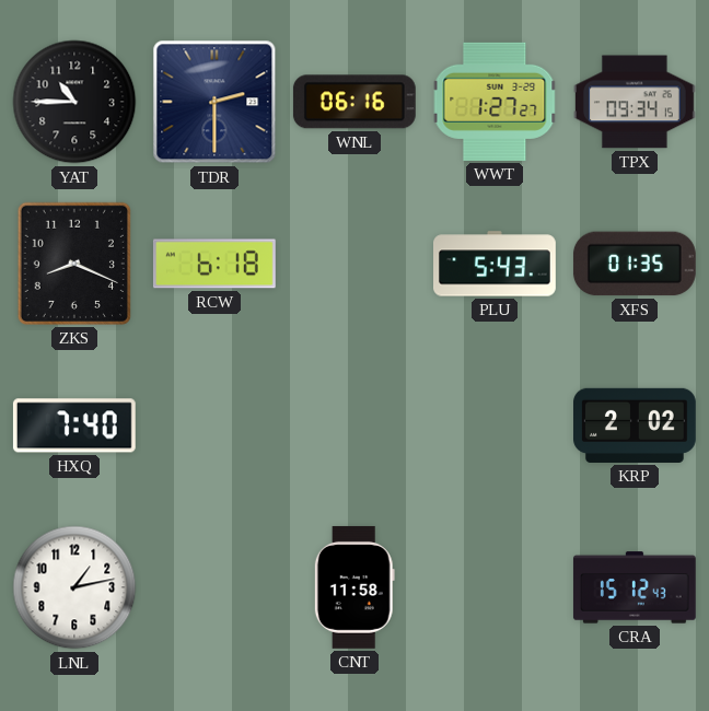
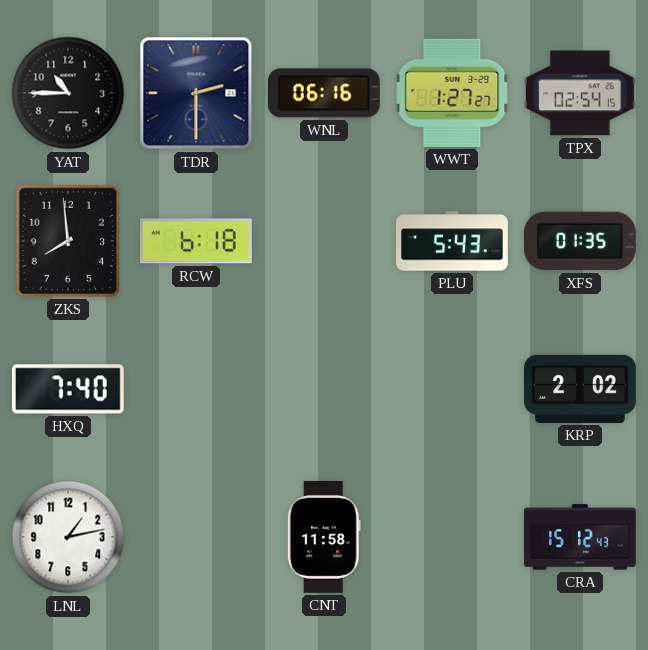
TPX: 09:34 -> 02:54
ZKS: 8:19 -> 7:59
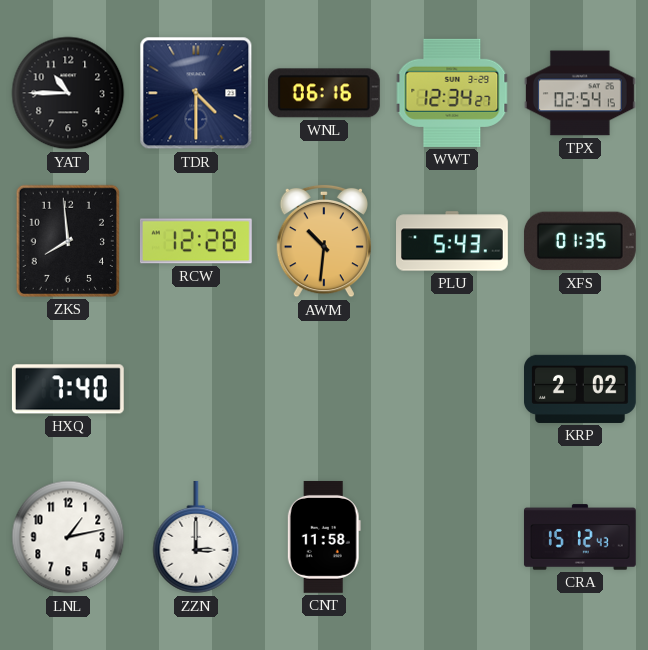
TDR: 2:30 -> 4:30
WWT: 1:27 -> 12:34
RCW: 6:18 -> 12:28
AWM: none -> 10:31
ZZN: none -> 3:00
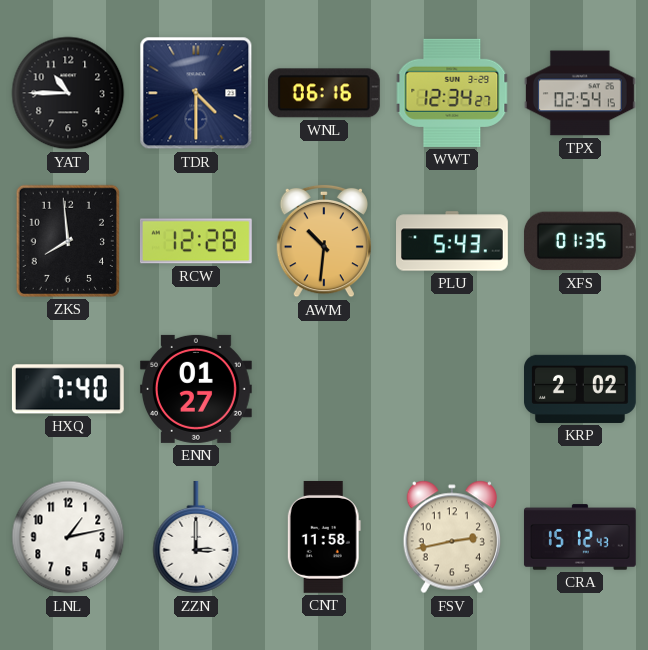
ENN: none -> 01:27
FSV: none -> 2:43
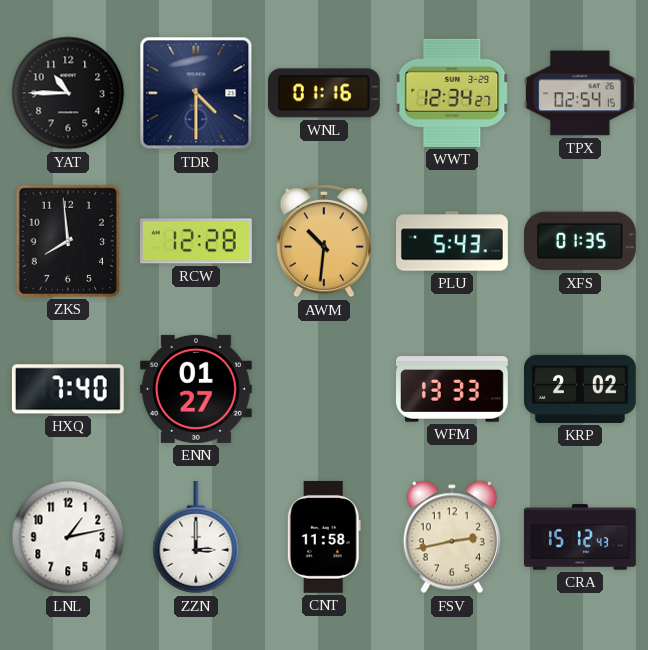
WNL: 06:16 -> 01:16
WFM: none -> 13:33
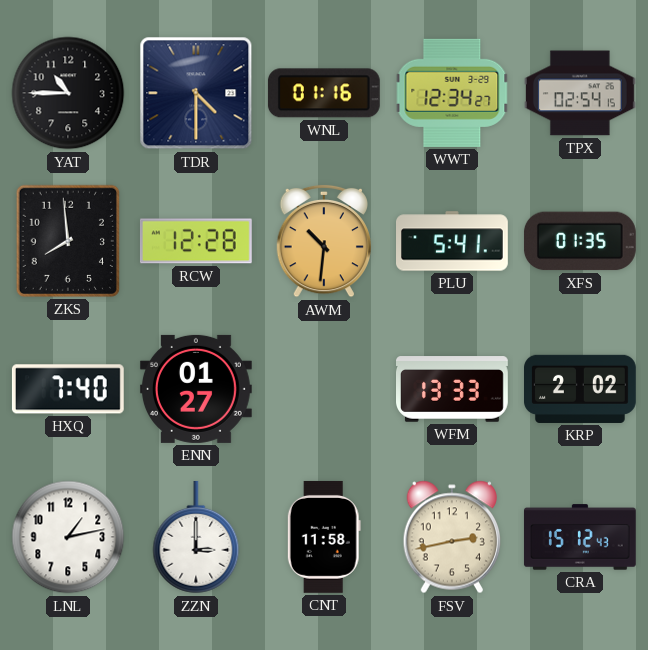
PLU: 5:43 -> 5:41
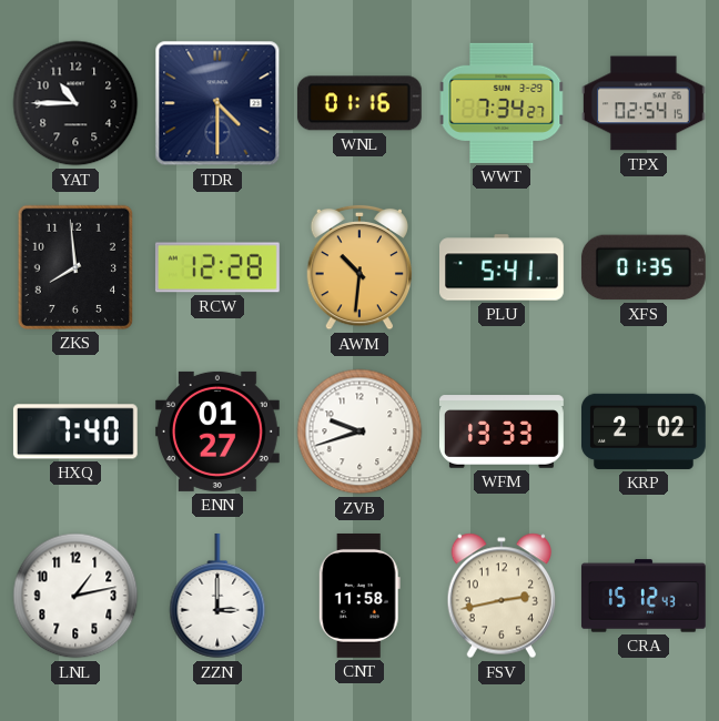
WWT: 12:34 -> 7:34
ZVB: none -> 9:42
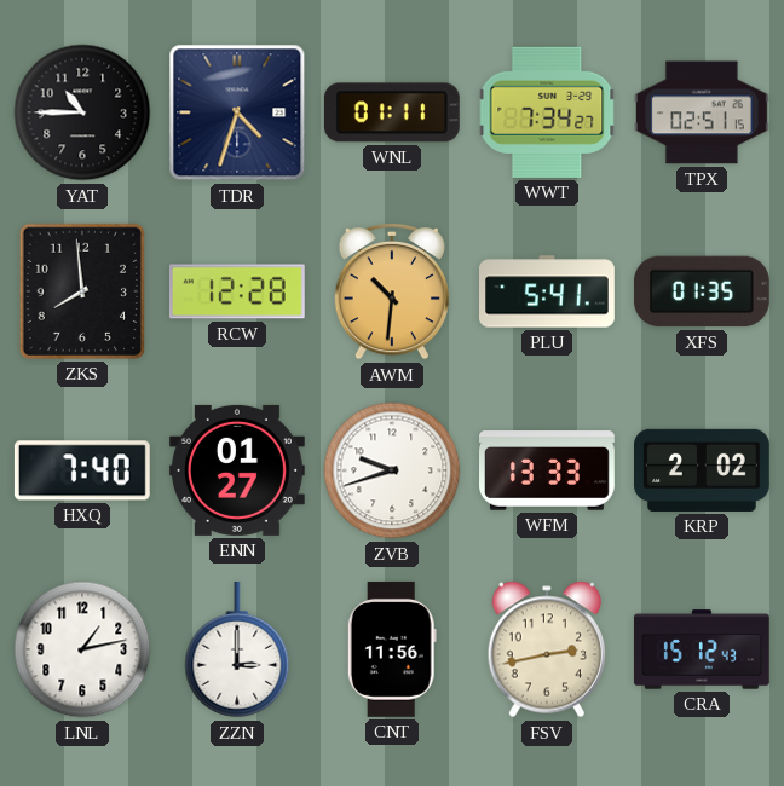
TDR: 4:30 -> 4:33
WNL: 01:16 -> 01:11
TPX: 02:54 -> 02:51
CNT: 11:58 -> 11:56
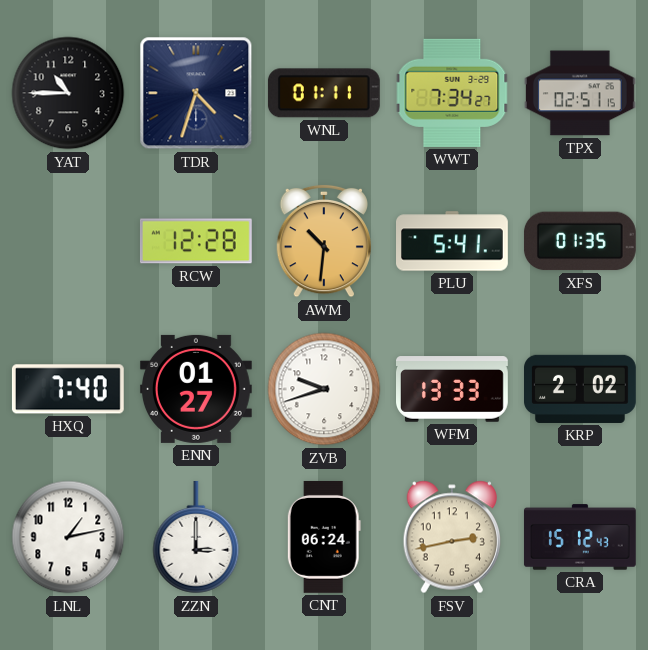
ZKS: 7:59 -> none
CNT: 11:56 -> 06:24
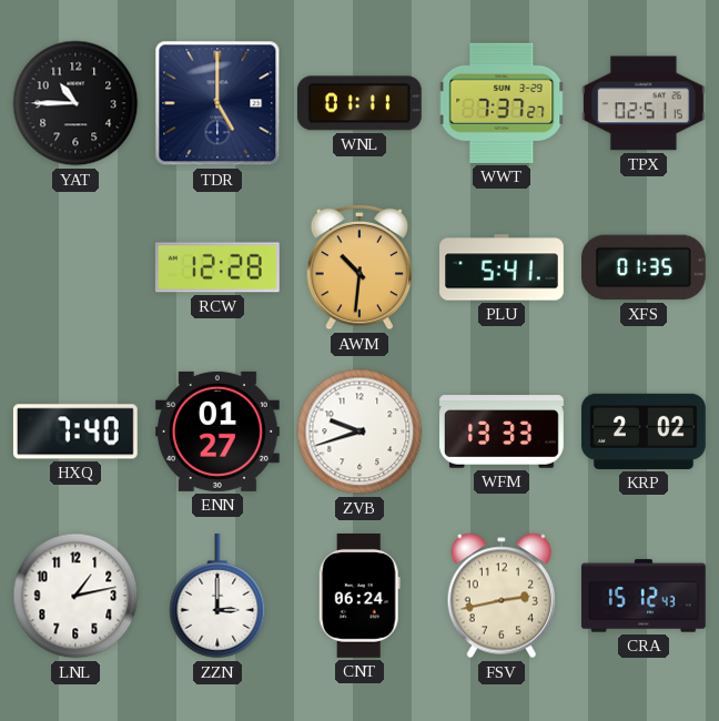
TDR: 4:33 -> 5:00
WWT: 7:34 -> 7:37
